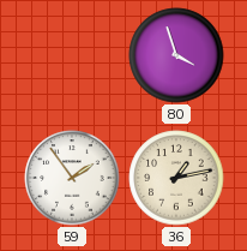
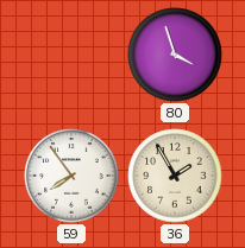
59: 1:54 -> 7:54
36: 1:13 -> 1:55
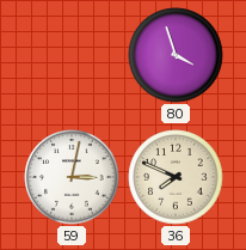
59: 7:54 -> 3:02
36: 1:55 -> 7:49
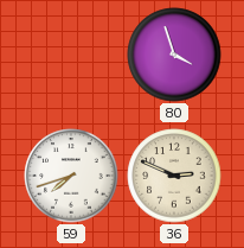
59: 3:02 -> 7:42
36: 7:49 -> 2:49
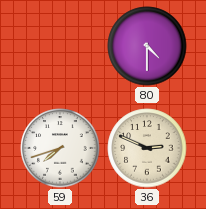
80: 3:57 -> 4:30
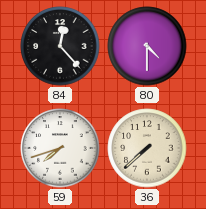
84: none -> 12:23
36: 2:49 -> 7:38
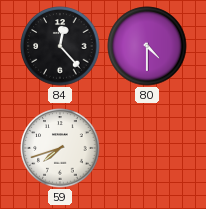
36: 7:38 -> none
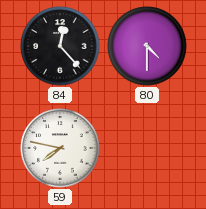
59: 7:42 -> 7:47
